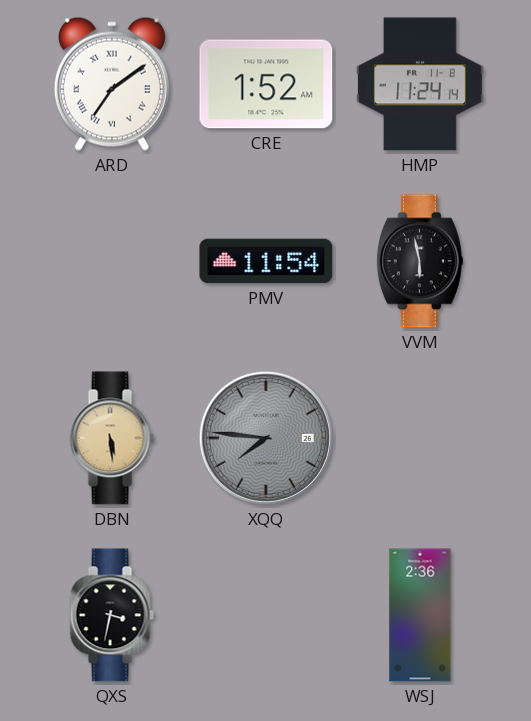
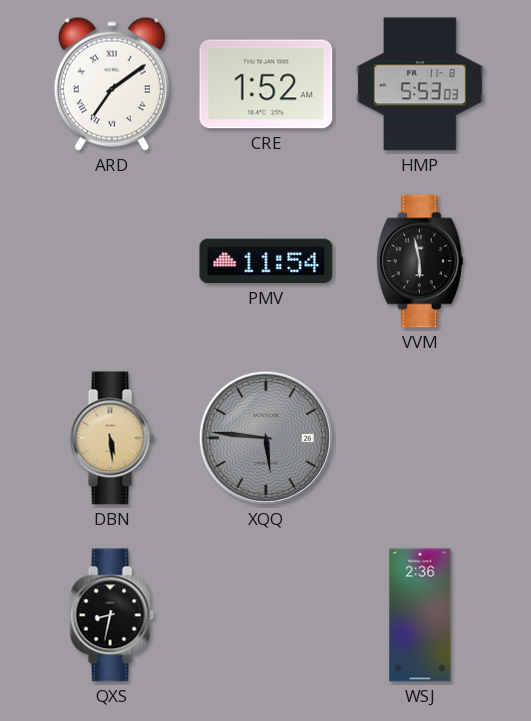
HMP: 11:24 -> 5:53
XQQ: 7:46 -> 5:46
QXS: 3:32 -> 8:32
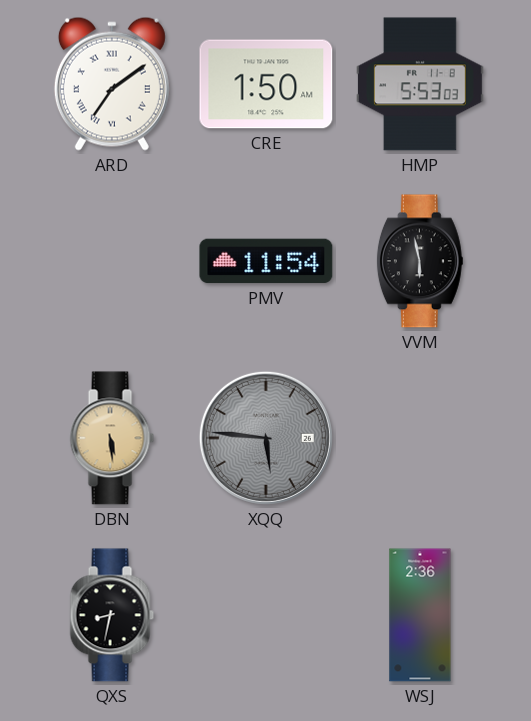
CRE: 1:52 -> 1:50
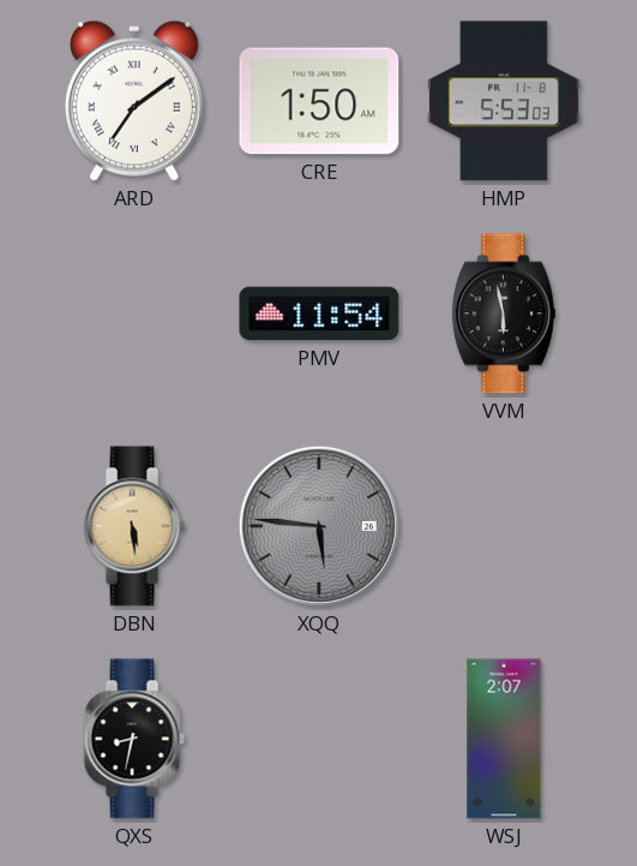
WSJ: 2:36 -> 2:07
